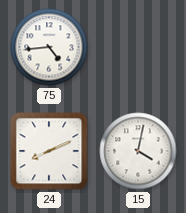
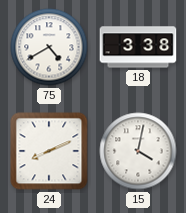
75: 4:44 -> 4:40
18: none -> 3:38
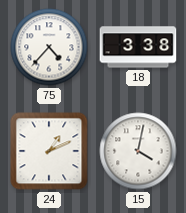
75: 4:40 -> 4:37
24: 8:11 -> 1:11
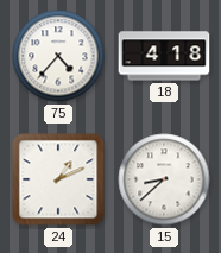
18: 3:38 -> 4:18
15: 4:02 -> 8:38
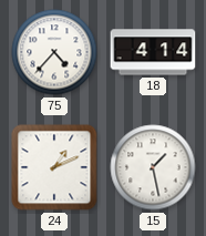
18: 4:18 -> 4:14
15: 8:38 -> 1:28
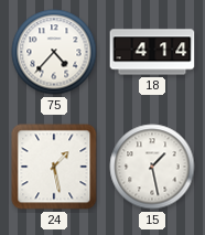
24: 1:11 -> 1:28
